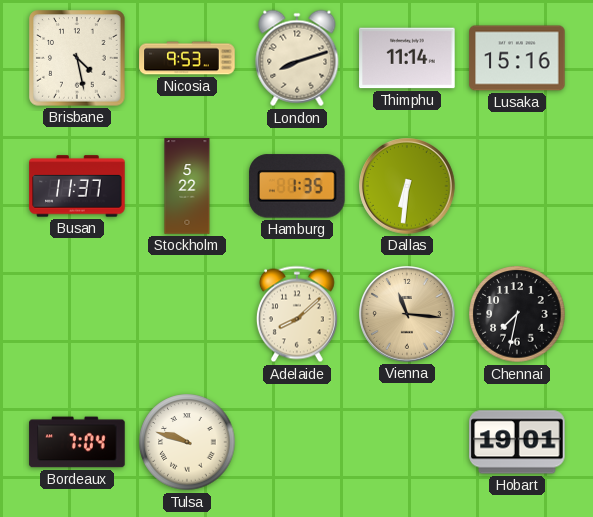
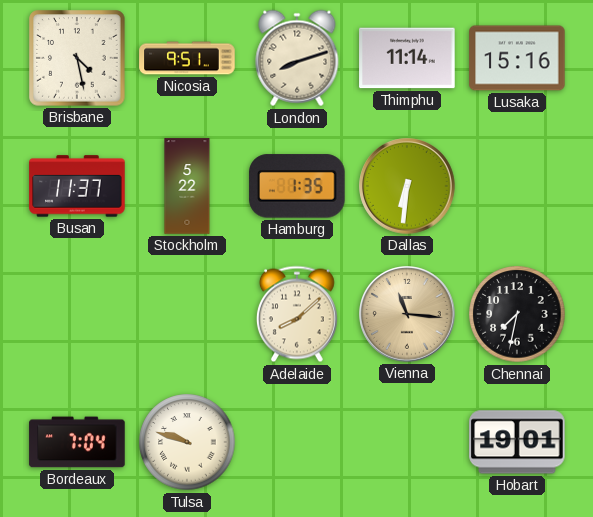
Nicosia: 9:53 -> 9:51
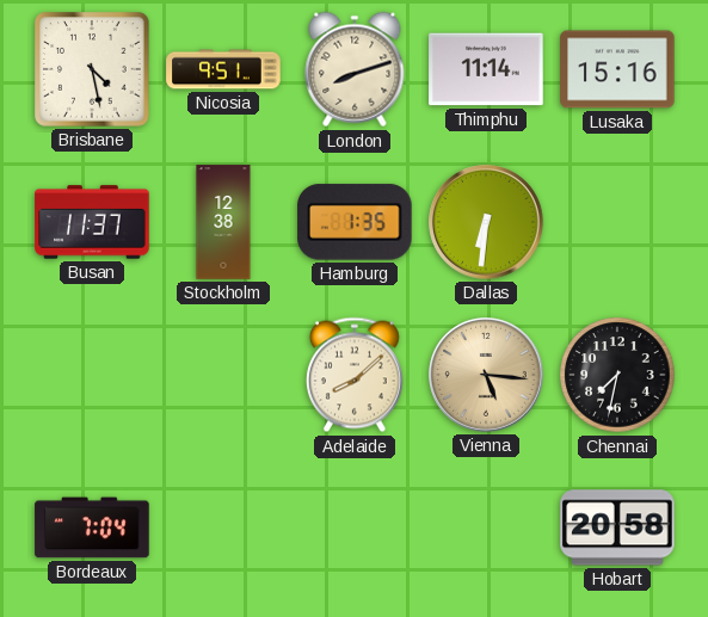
Stockholm: 5:22 -> 12:38
Vienna: 11:16 -> 5:16
Tulsa: 9:48 -> none
Hobart: 19:01 -> 20:58
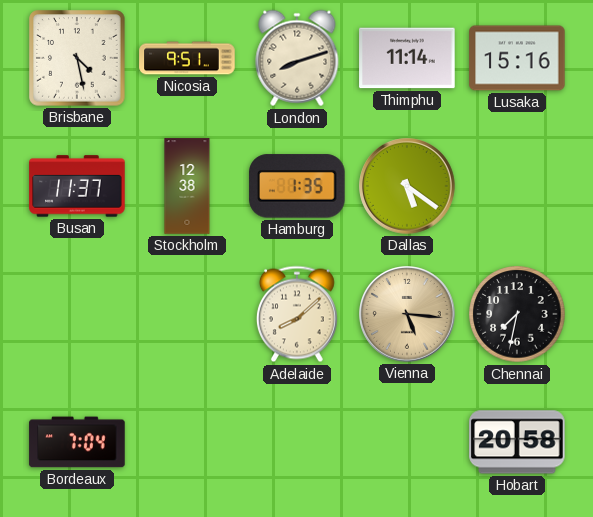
Dallas: 6:31 -> 5:21
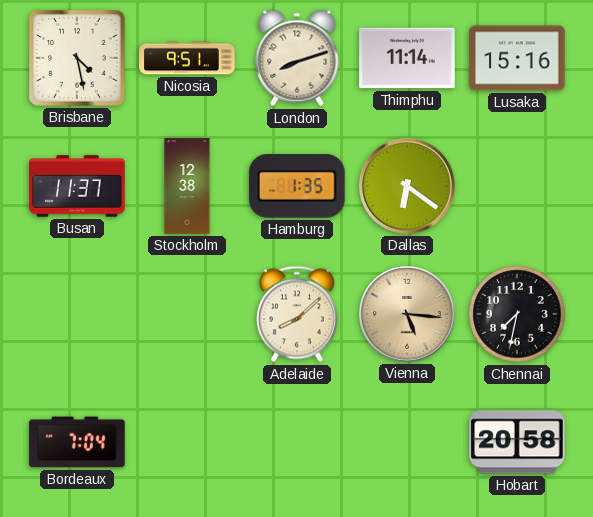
Dallas: 5:21 -> 6:21
